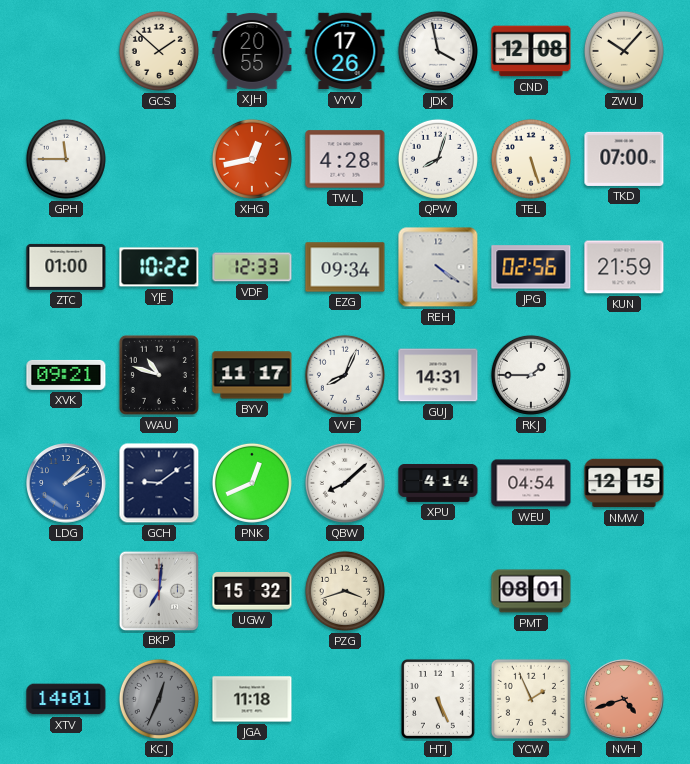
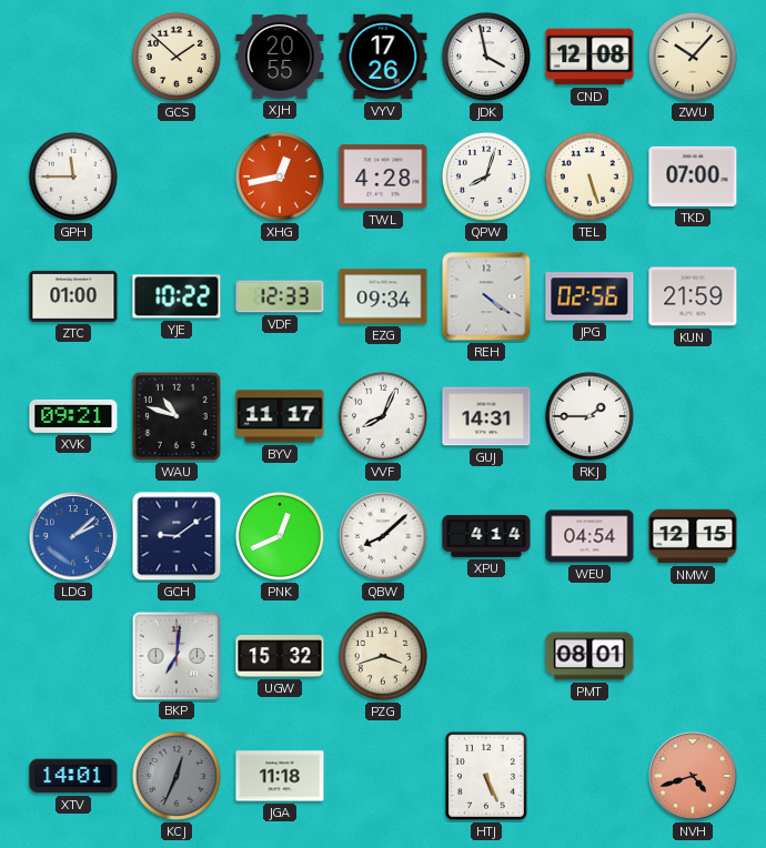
YCW: 1:56 -> none
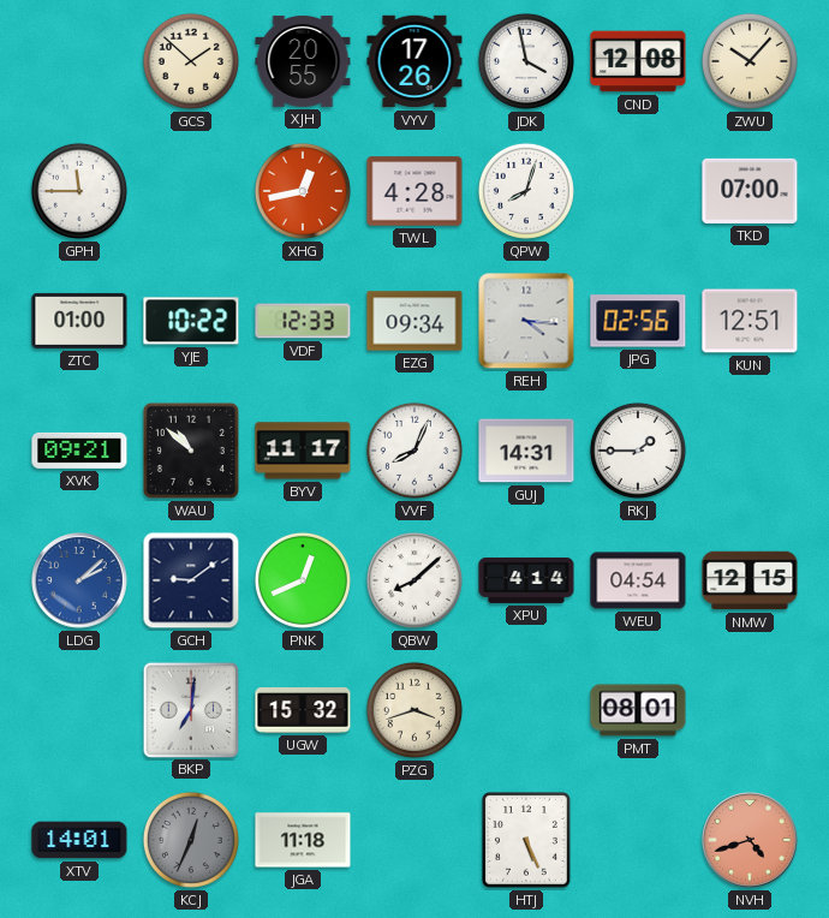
TEL: 5:27 -> none
REH: 4:21 -> 4:16
KUN: 21:59 -> 12:51
WAU: 10:48 -> 10:52
